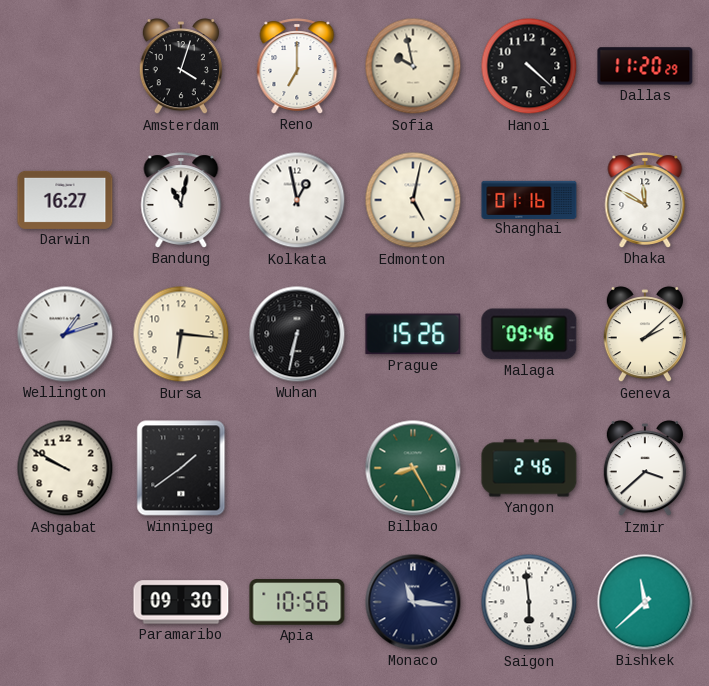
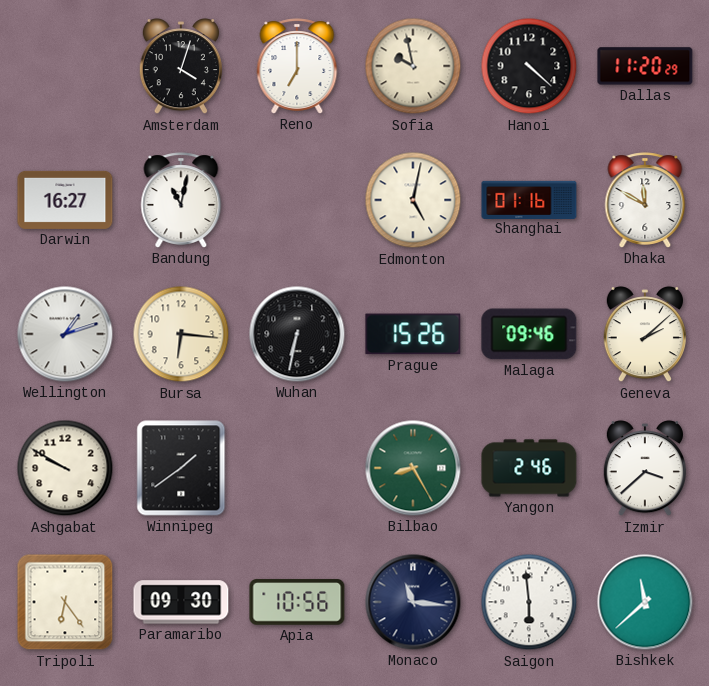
Kolkata: 12:58 -> none
Tripoli: none -> 6:24
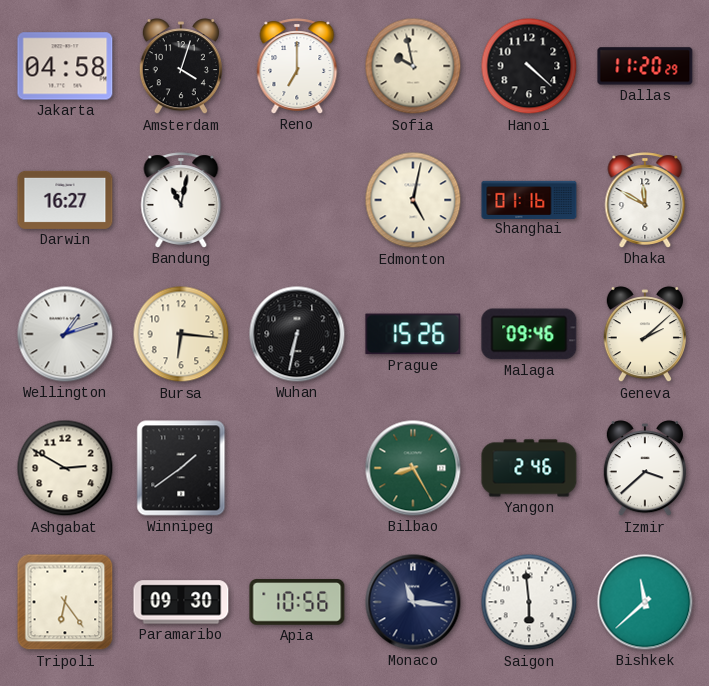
Jakarta: none -> 04:58
Ashgabat: 9:50 -> 2:50
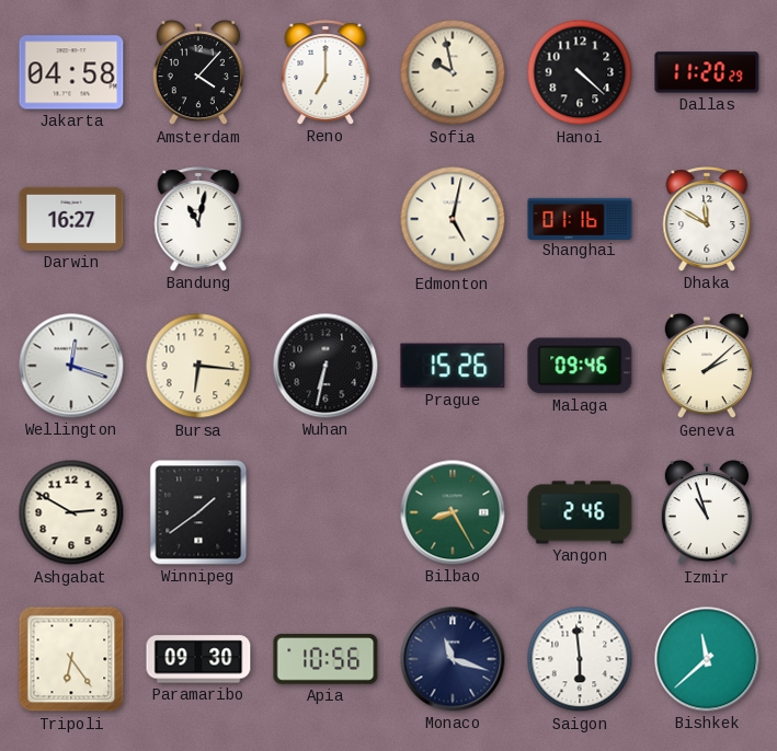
Amsterdam: 4:03 -> 4:07
Wellington: 1:12 -> 12:18
Izmir: 3:38 -> 10:57
Monaco: 11:16 -> 11:18
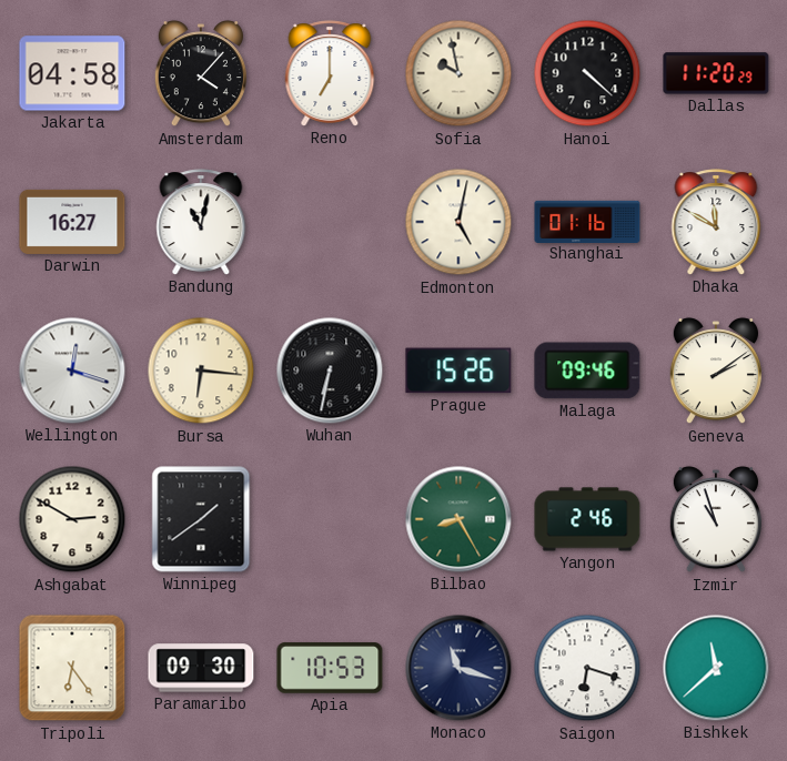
Geneva: 2:08 -> 2:09
Apia: 10:56 -> 10:53
Saigon: 5:59 -> 6:18
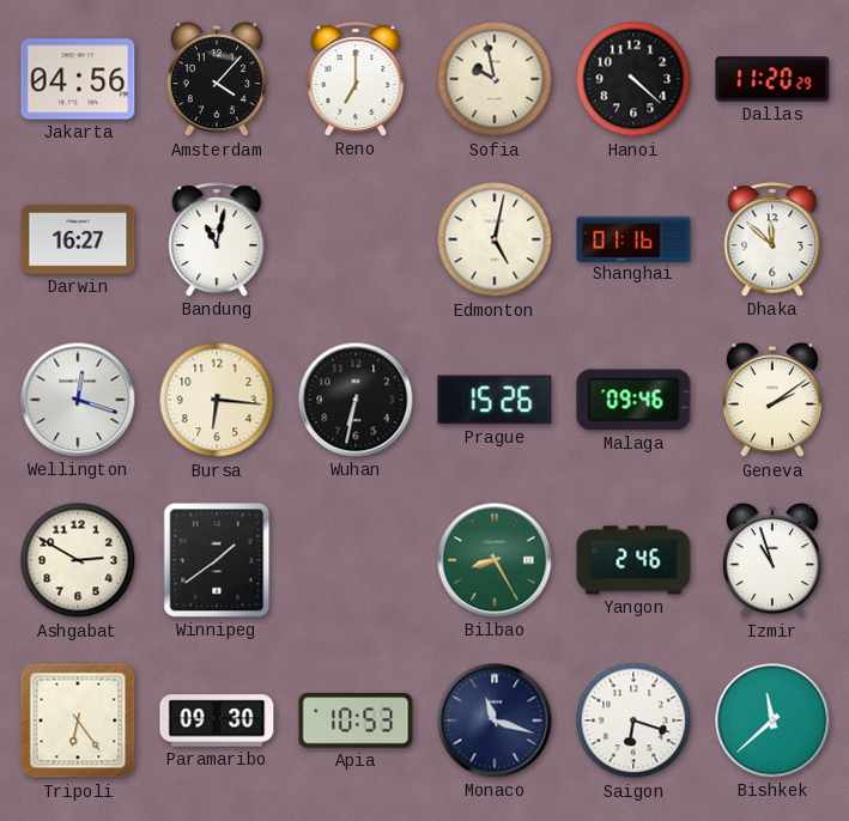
Jakarta: 04:58 -> 04:56
Dhaka: 11:50 -> 11:52
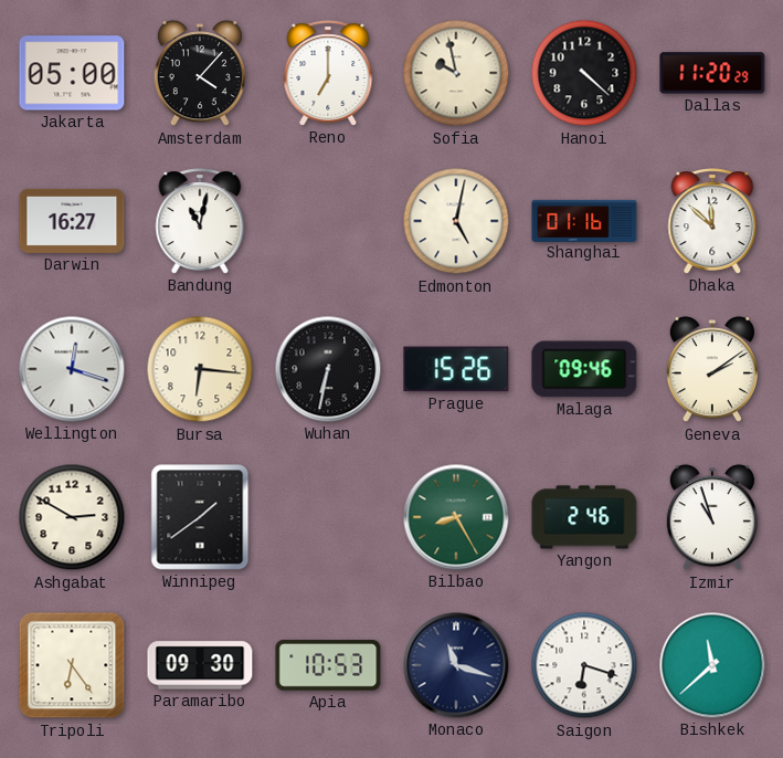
Jakarta: 04:56 -> 05:00
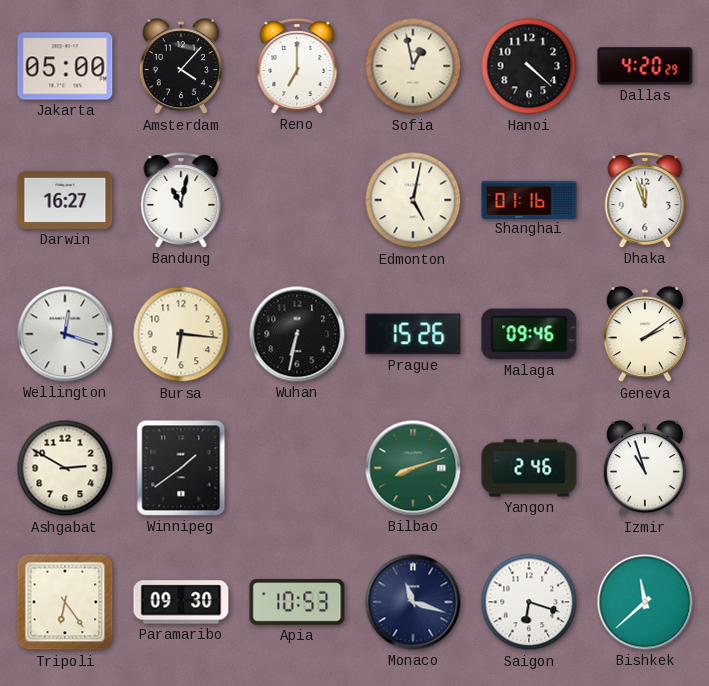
Sofia: 9:58 -> 12:58
Dallas: 11:20 -> 4:20
Dhaka: 11:52 -> 11:57
Bilbao: 8:25 -> 8:12
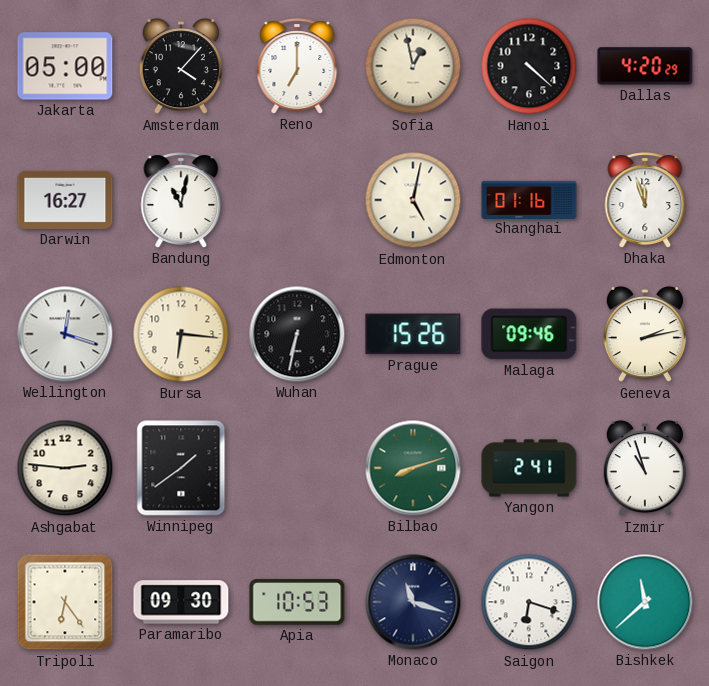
Geneva: 2:09 -> 2:13
Ashgabat: 2:50 -> 2:46
Yangon: 2:46 -> 2:41
